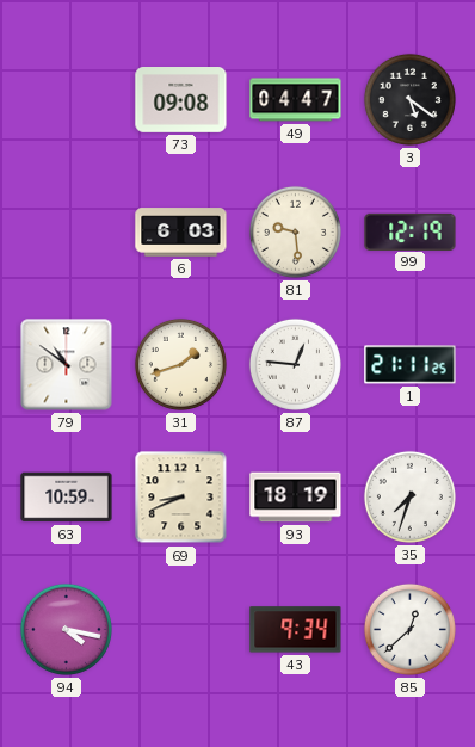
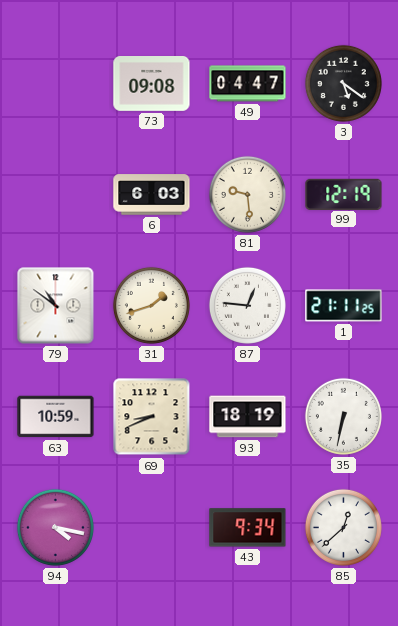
35: 7:33 -> 6:32
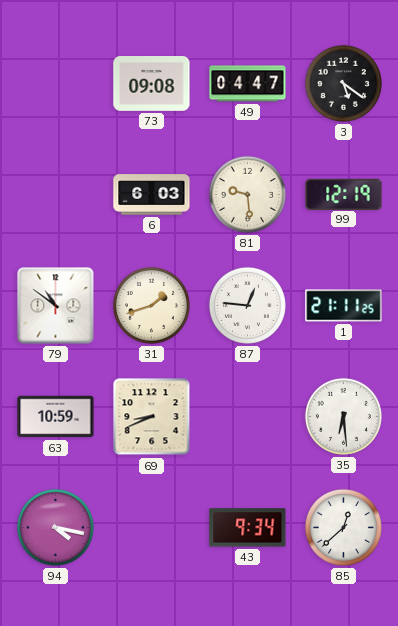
93: 18:19 -> none
35: 6:32 -> 6:29
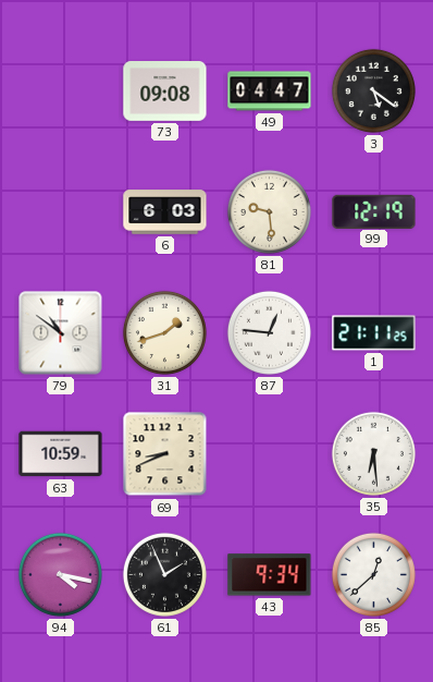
61: none -> 1:56
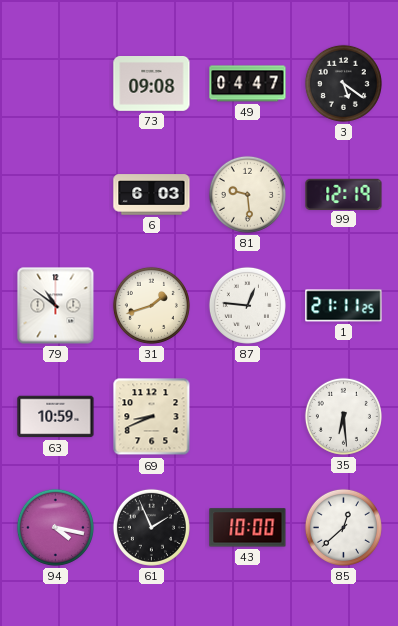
43: 9:34 -> 10:00
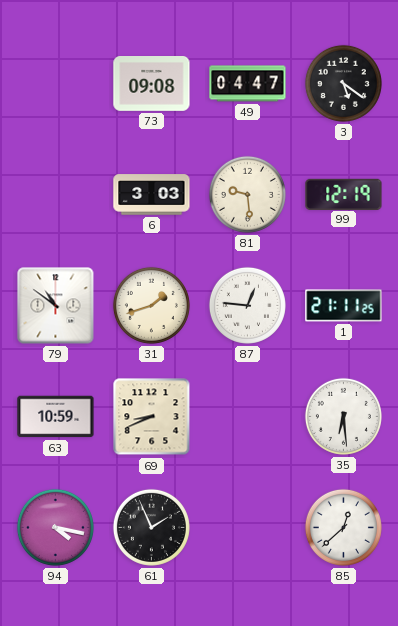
6: 6:03 -> 3:03
43: 10:00 -> none
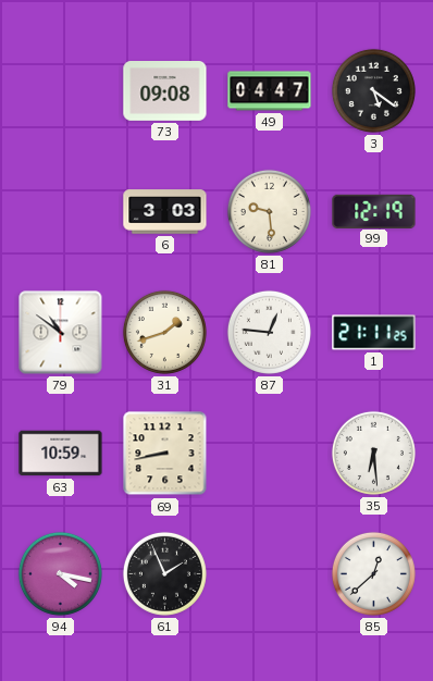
69: 8:41 -> 8:43
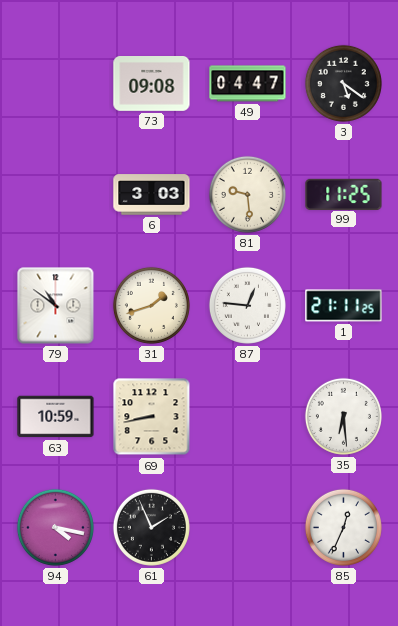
99: 12:19 -> 11:25
85: 12:38 -> 12:34
